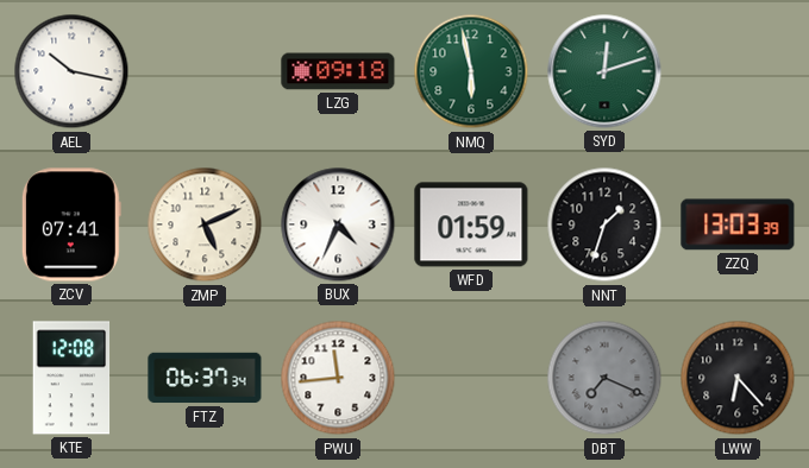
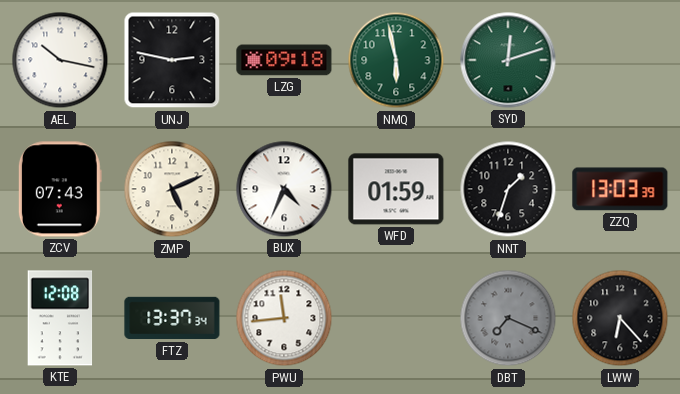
UNJ: none -> 2:47
ZCV: 07:41 -> 07:43
FTZ: 06:37 -> 13:37
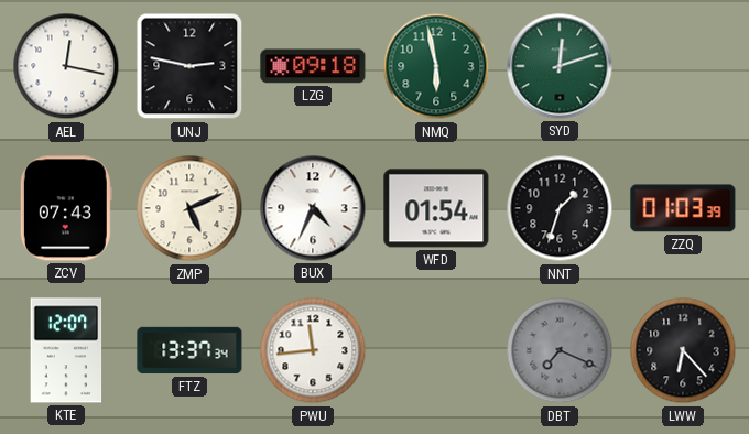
AEL: 10:17 -> 12:17
WFD: 01:59 -> 01:54
ZZQ: 13:03 -> 01:03
KTE: 12:08 -> 12:07
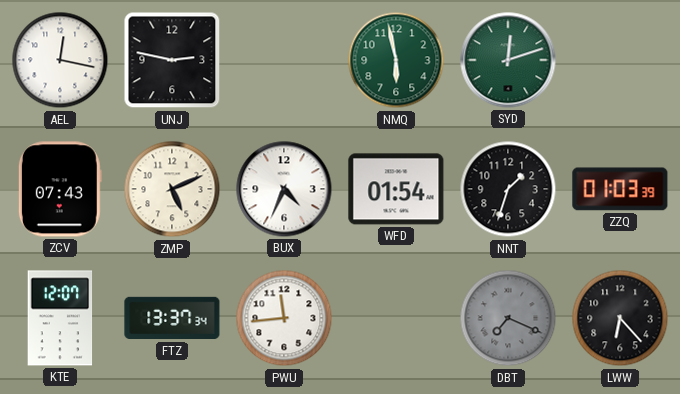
LZG: 09:18 -> none
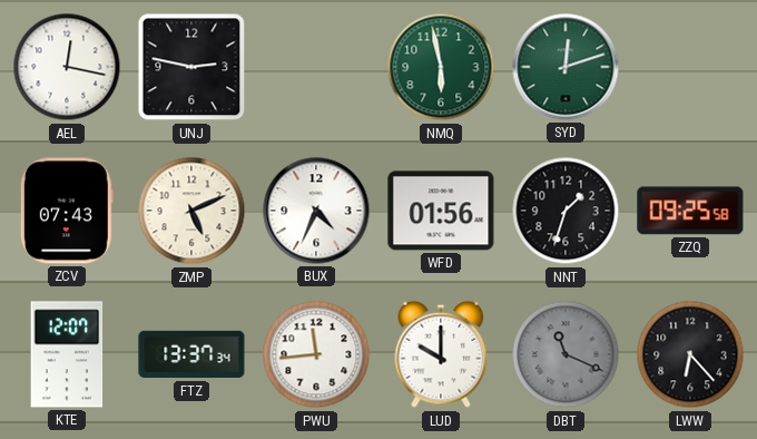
WFD: 01:54 -> 01:56
ZZQ: 01:03 -> 09:25
LUD: none -> 10:00
DBT: 7:19 -> 11:19
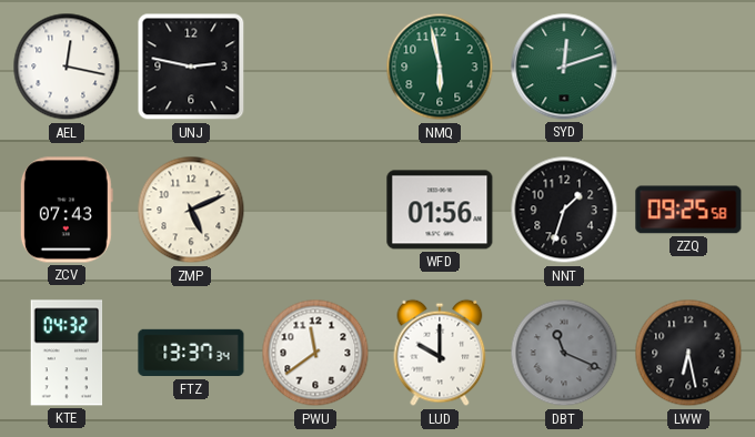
BUX: 4:34 -> none
KTE: 12:07 -> 04:32
PWU: 11:44 -> 11:39
LWW: 6:23 -> 6:28
